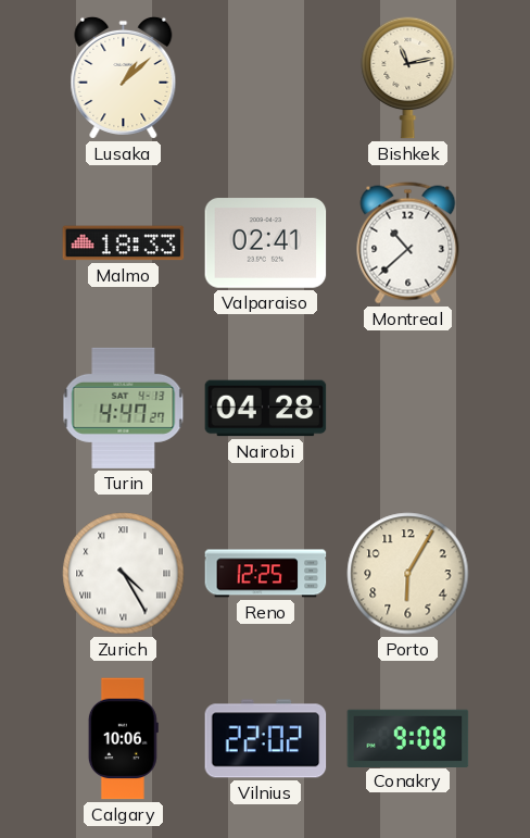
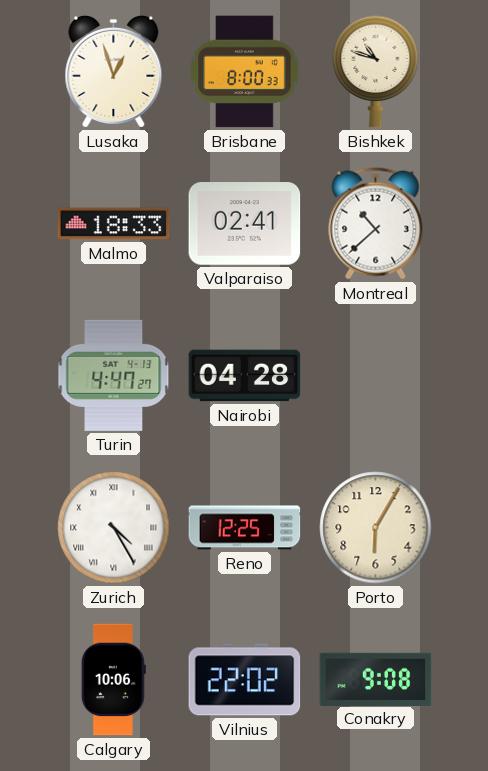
Lusaka: 1:08 -> 12:57
Brisbane: none -> 8:00
Bishkek: 11:13 -> 10:48
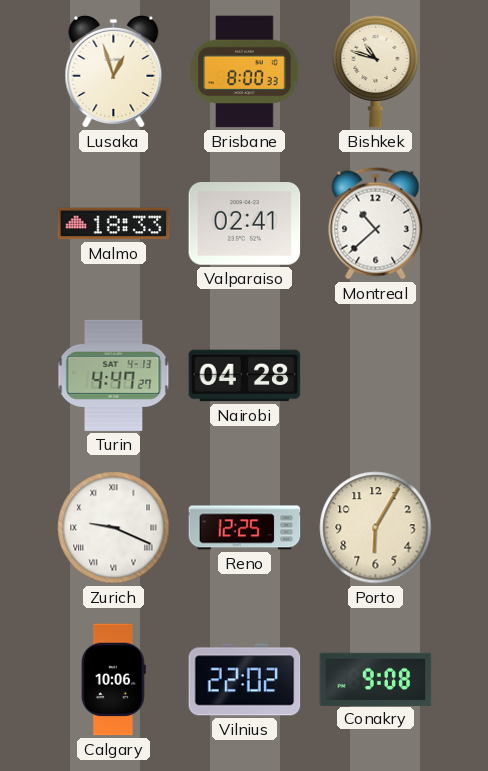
Zurich: 4:25 -> 9:19
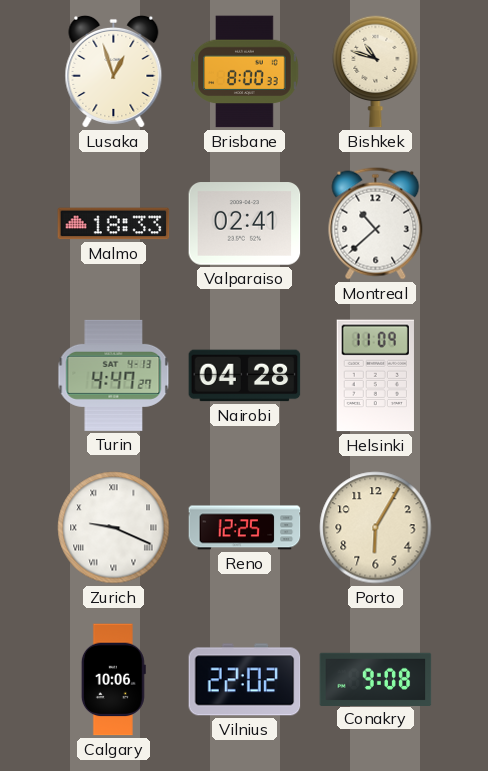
Helsinki: none -> 11:09
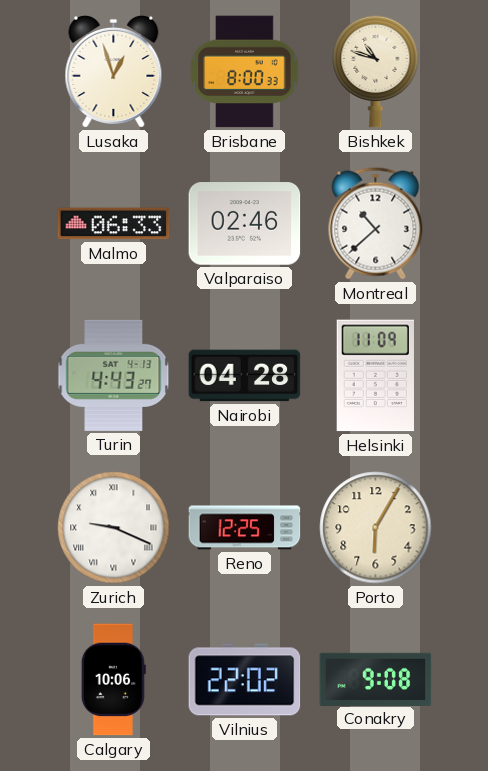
Malmo: 18:33 -> 06:33
Valparaiso: 02:41 -> 02:46
Turin: 4:47 -> 4:43
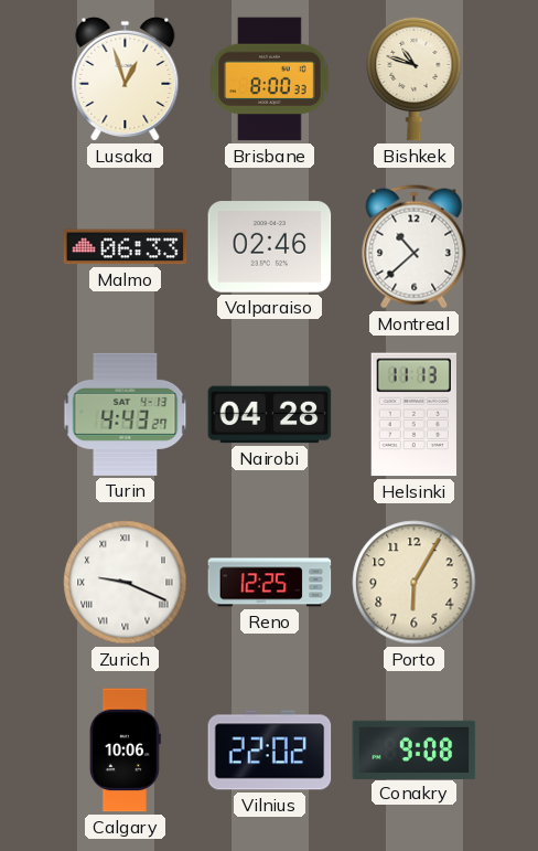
Helsinki: 11:09 -> 11:13
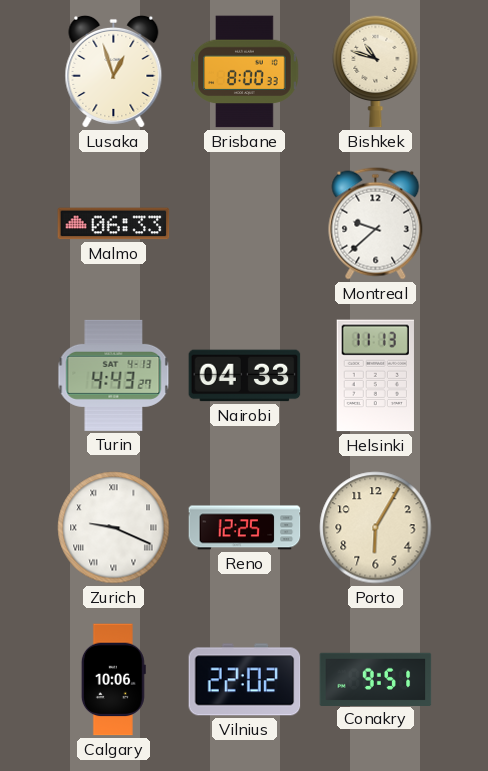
Valparaiso: 02:46 -> none
Montreal: 10:38 -> 9:38
Nairobi: 04:28 -> 04:33
Conakry: 9:08 -> 9:51
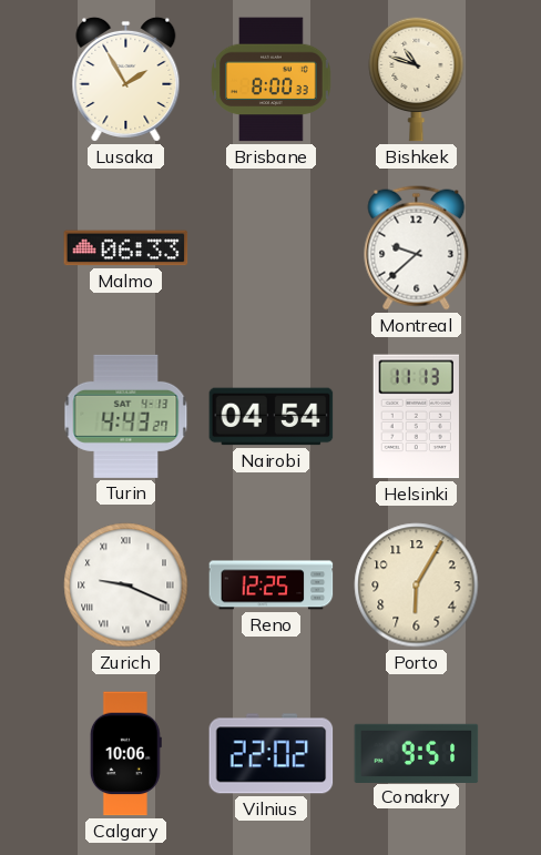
Lusaka: 12:57 -> 1:55
Nairobi: 04:33 -> 04:54
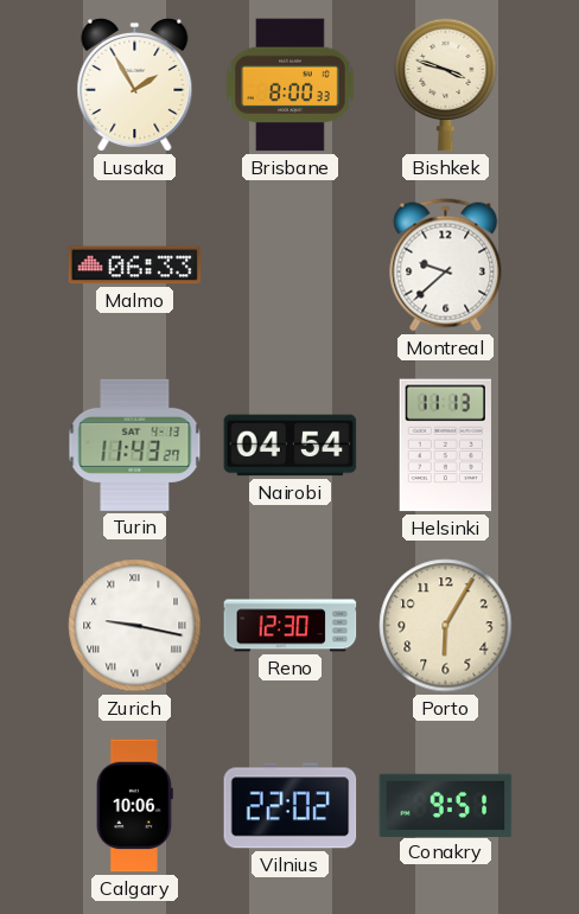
Bishkek: 10:48 -> 3:48
Turin: 4:43 -> 11:43
Zurich: 9:19 -> 9:17
Reno: 12:25 -> 12:30
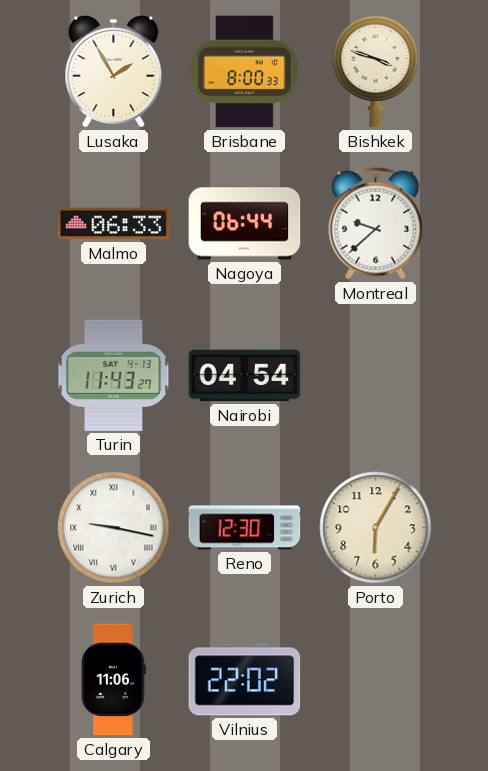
Nagoya: none -> 06:44
Helsinki: 11:13 -> none
Calgary: 10:06 -> 11:06
Conakry: 9:51 -> none
